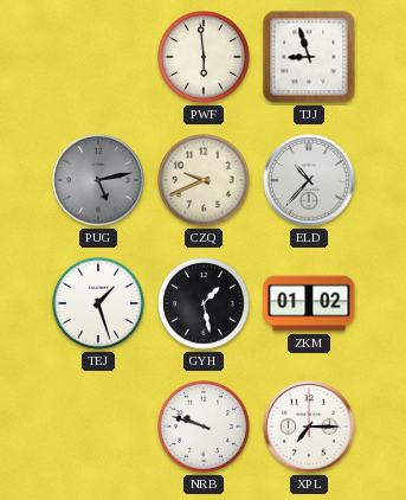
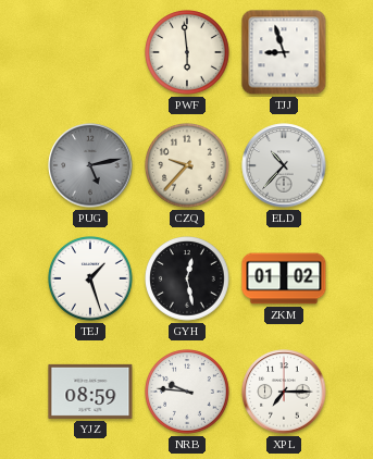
CZQ: 9:41 -> 9:37
GYH: 1:28 -> 12:28
YJZ: none -> 08:59
NRB: 9:48 -> 9:46
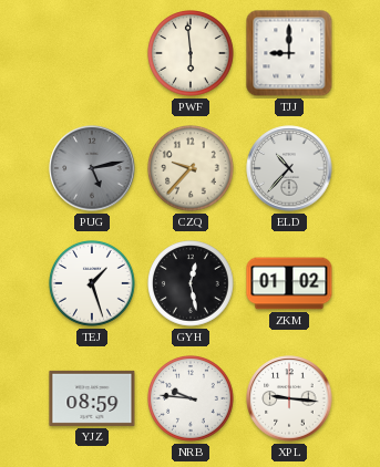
TJJ: 8:57 -> 9:00
XPL: 7:15 -> 9:16
